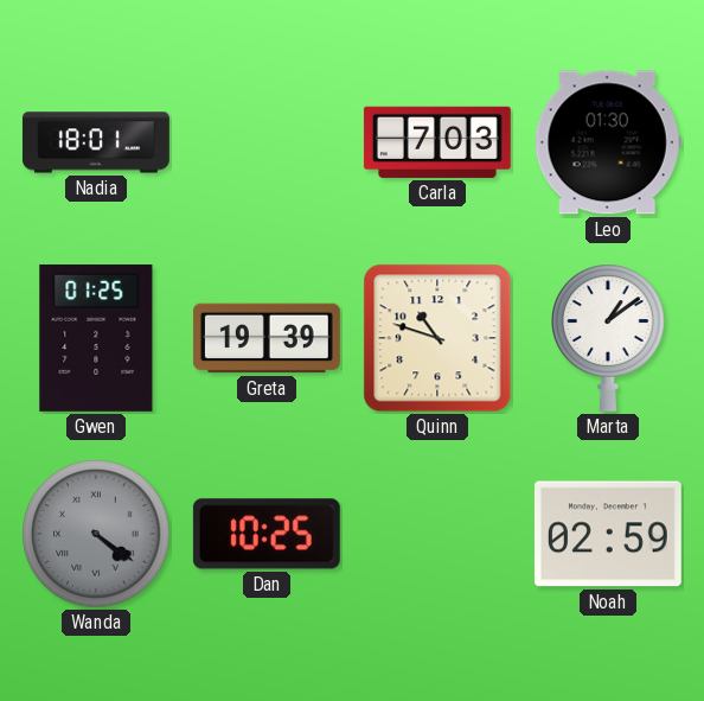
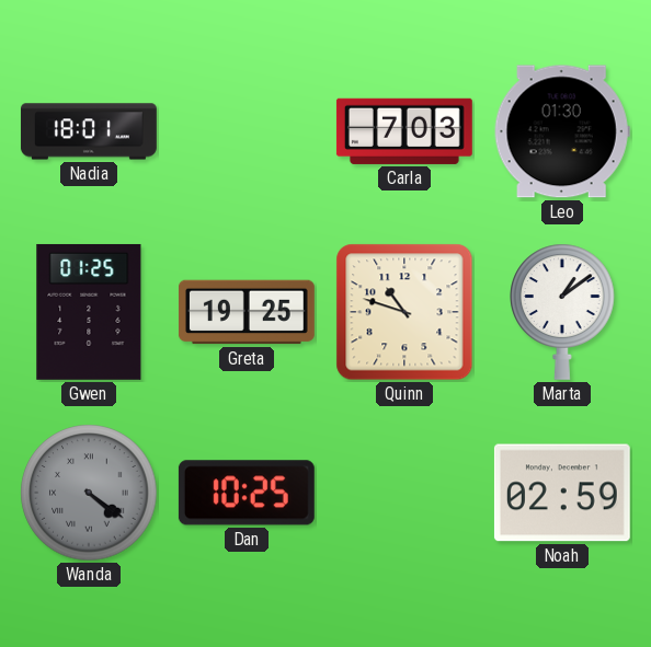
Greta: 19:39 -> 19:25
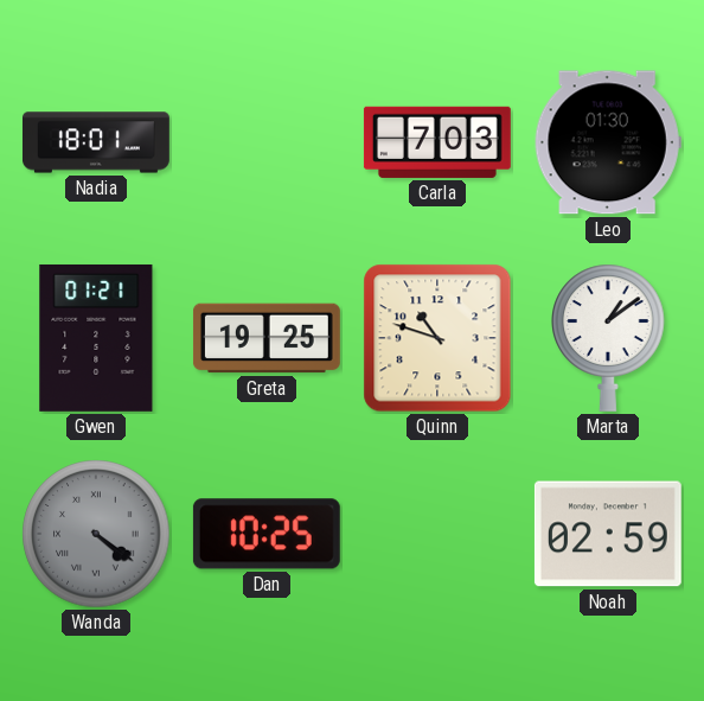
Gwen: 01:25 -> 01:21
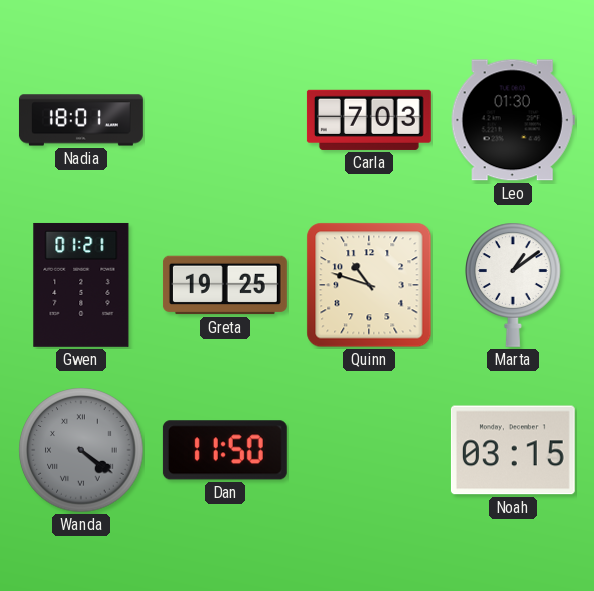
Dan: 10:25 -> 11:50
Noah: 02:59 -> 03:15
